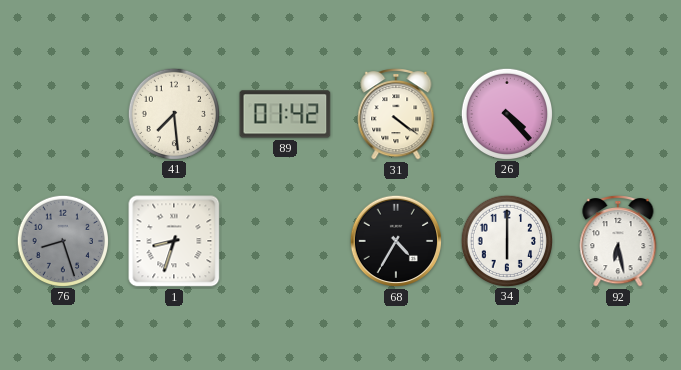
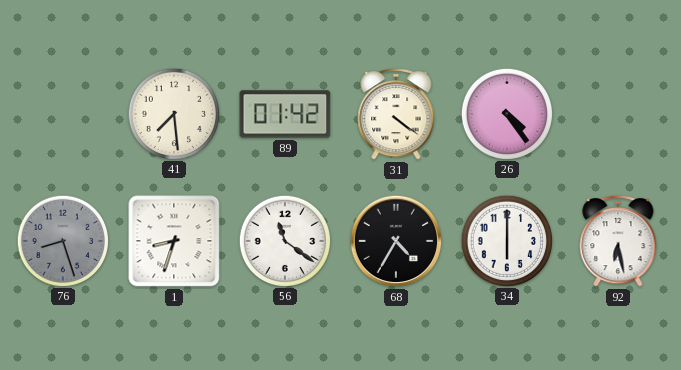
26: 4:23 -> 4:24
56: none -> 11:21
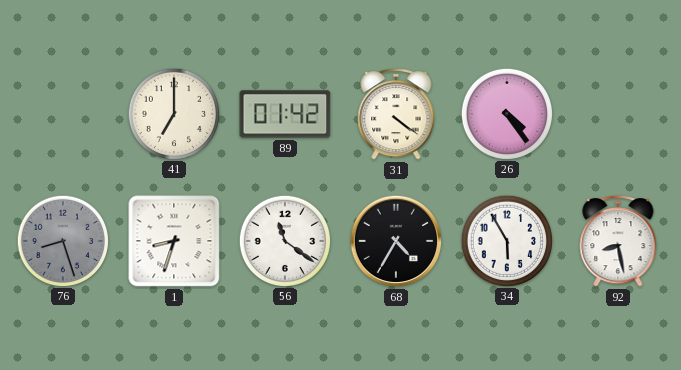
41: 7:29 -> 7:00
34: 6:00 -> 5:55
92: 6:28 -> 8:28
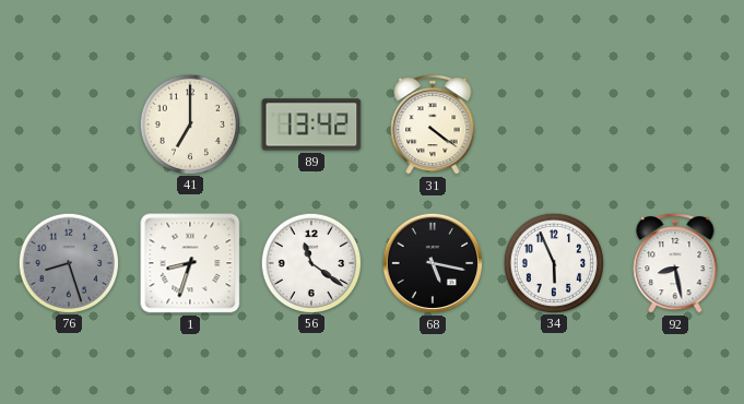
89: 01:42 -> 13:42
26: 4:24 -> none
68: 4:35 -> 5:17
34: 5:55 -> 5:56
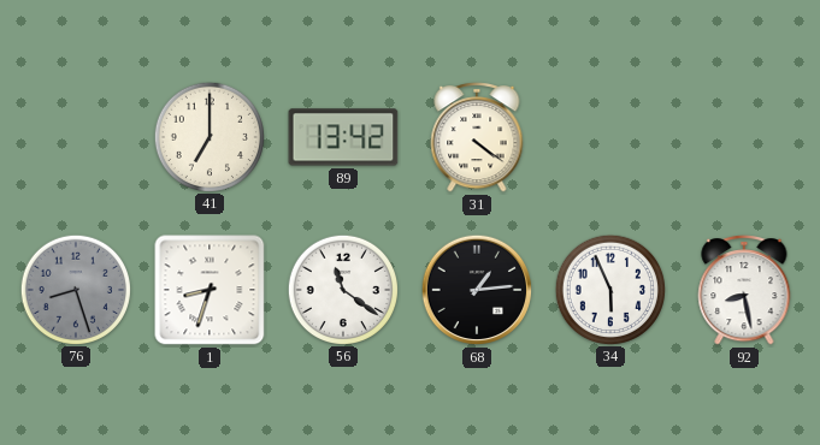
68: 5:17 -> 1:14
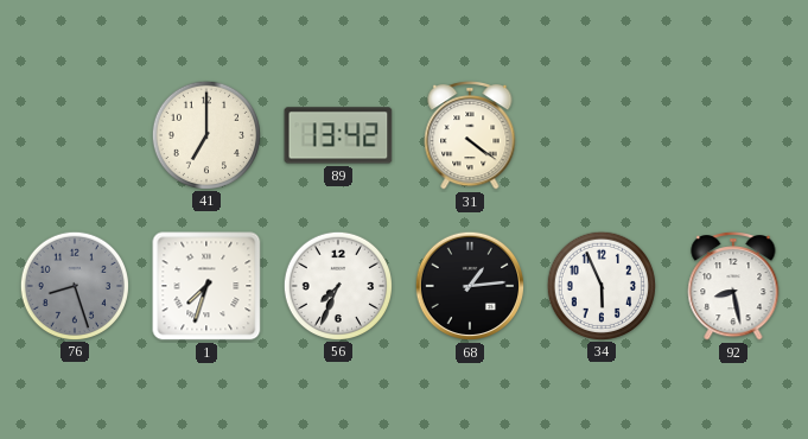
1: 8:33 -> 7:33
56: 11:21 -> 7:34
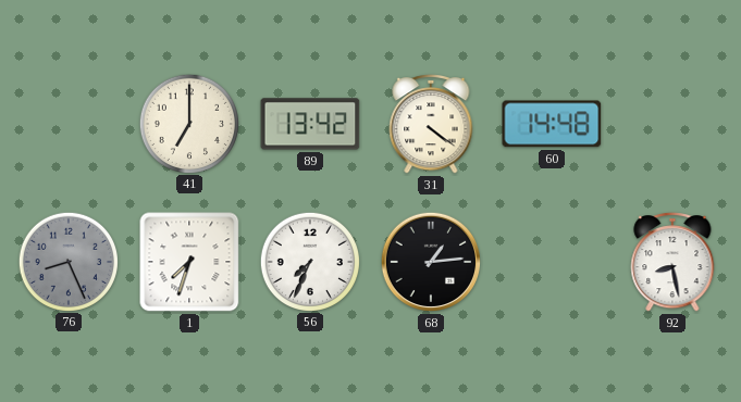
60: none -> 14:48
76: 8:27 -> 8:26
34: 5:56 -> none
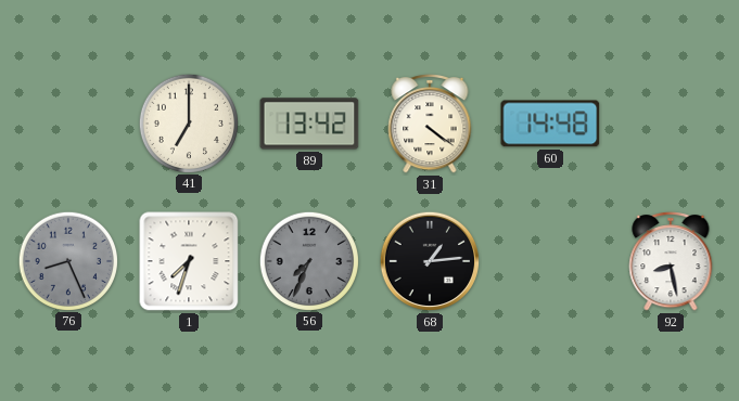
56 dial: white -> grey
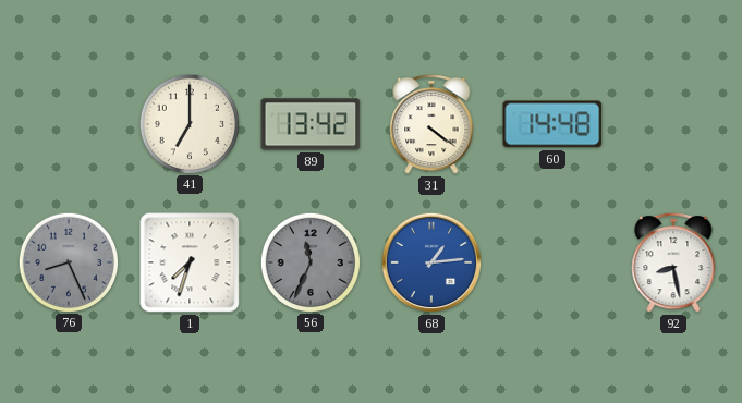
56: 7:34 -> 11:34
68 dial: black -> blue
